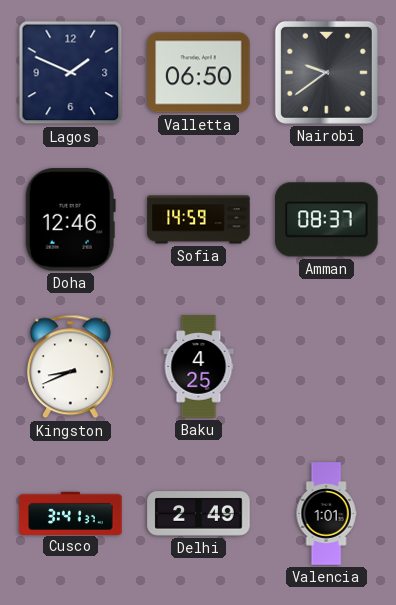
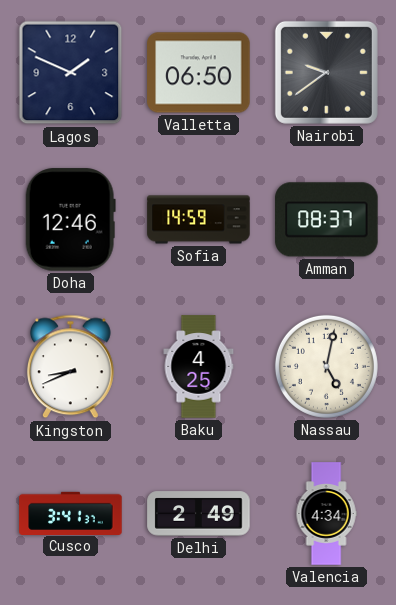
Nassau: none -> 5:02
Valencia: 1:01 -> 4:34
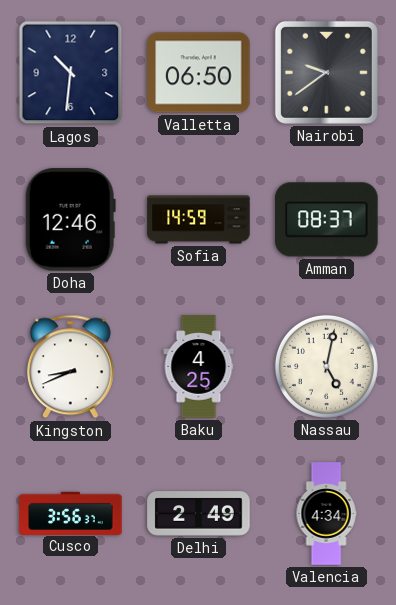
Lagos: 1:49 -> 10:31
Cusco: 3:41 -> 3:56
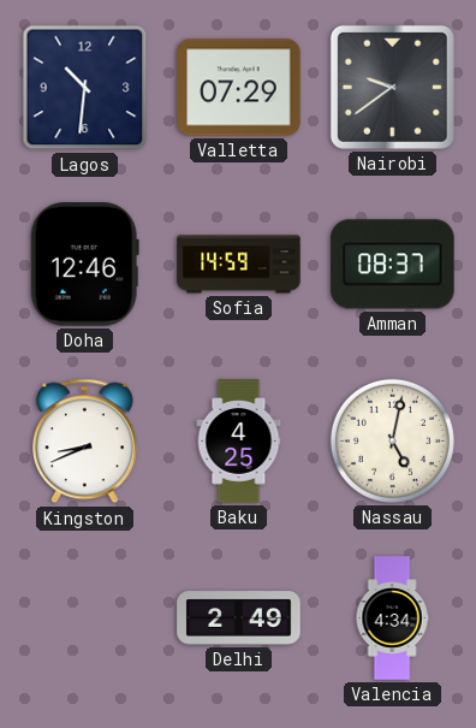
Valletta: 06:50 -> 07:29
Cusco: 3:56 -> none
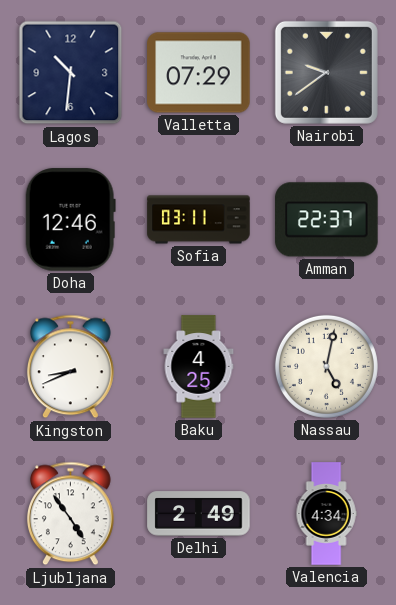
Sofia: 14:59 -> 03:11
Amman: 08:37 -> 22:37
Ljubljana: none -> 4:54
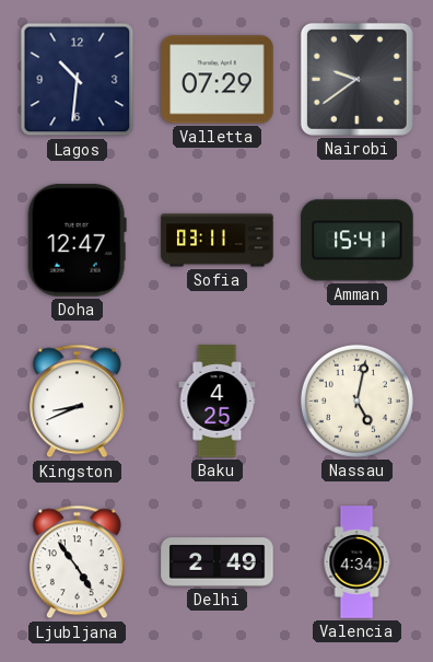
Doha: 12:46 -> 12:47
Amman: 22:37 -> 15:41
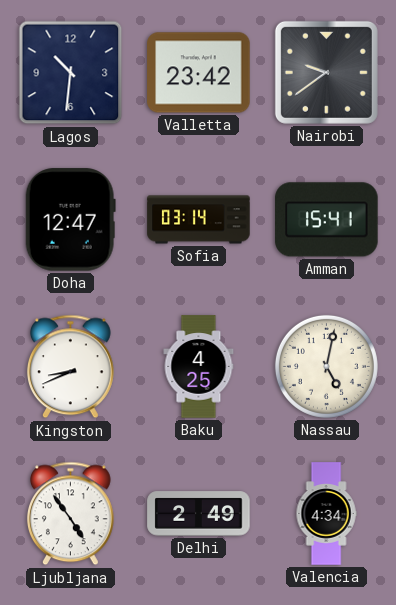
Valletta: 07:29 -> 23:42
Sofia: 03:11 -> 03:14
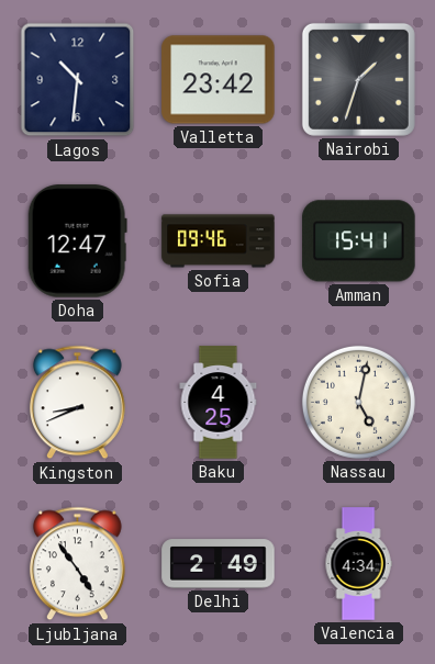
Nairobi: 9:39 -> 1:33
Sofia: 03:14 -> 09:46
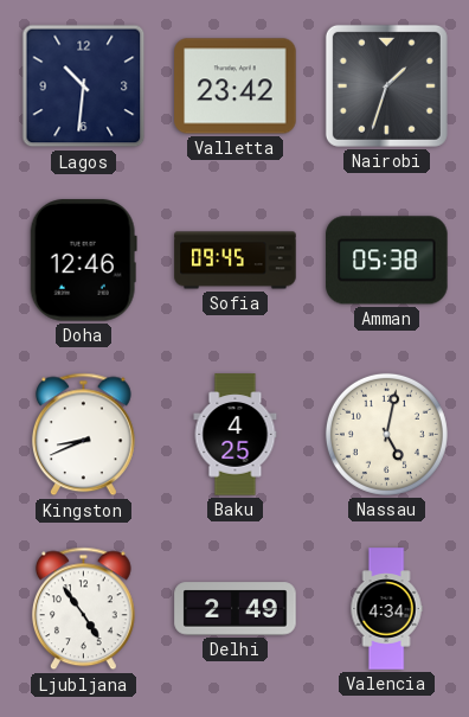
Doha: 12:47 -> 12:46
Sofia: 09:46 -> 09:45
Amman: 15:41 -> 05:38
